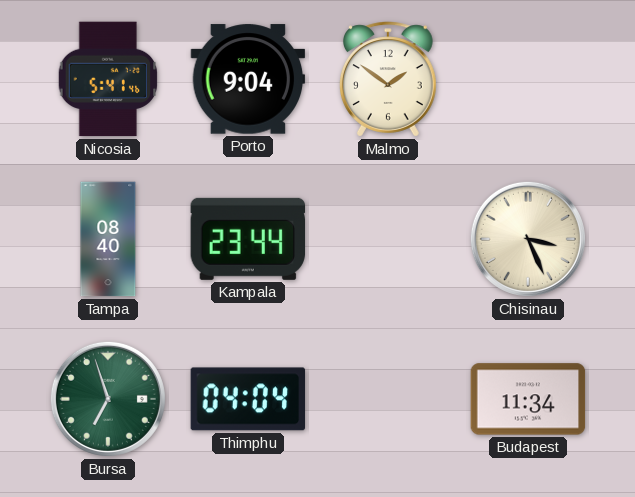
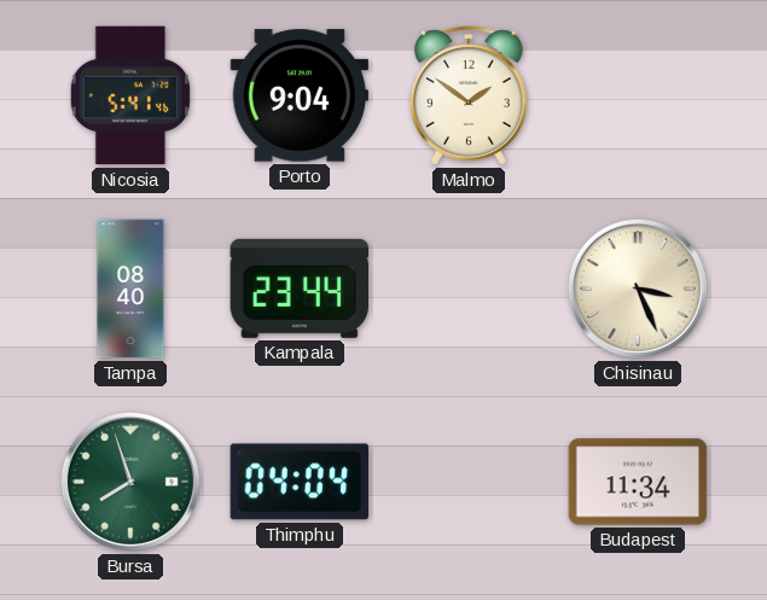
Bursa: 6:57 -> 7:57
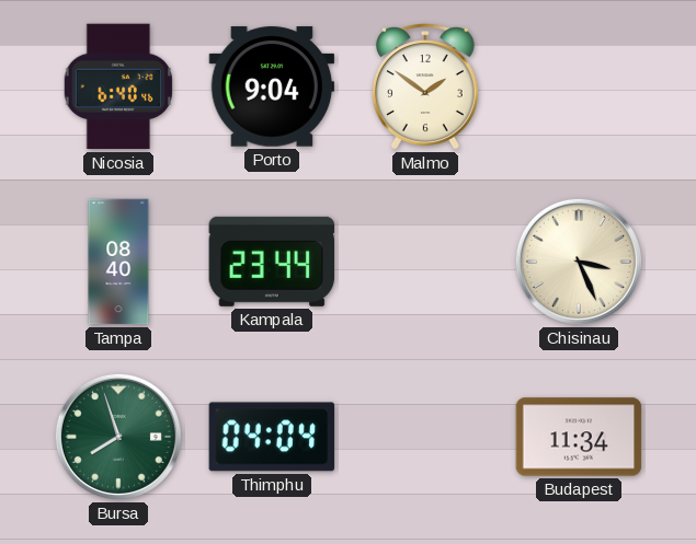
Nicosia: 5:41 -> 6:40
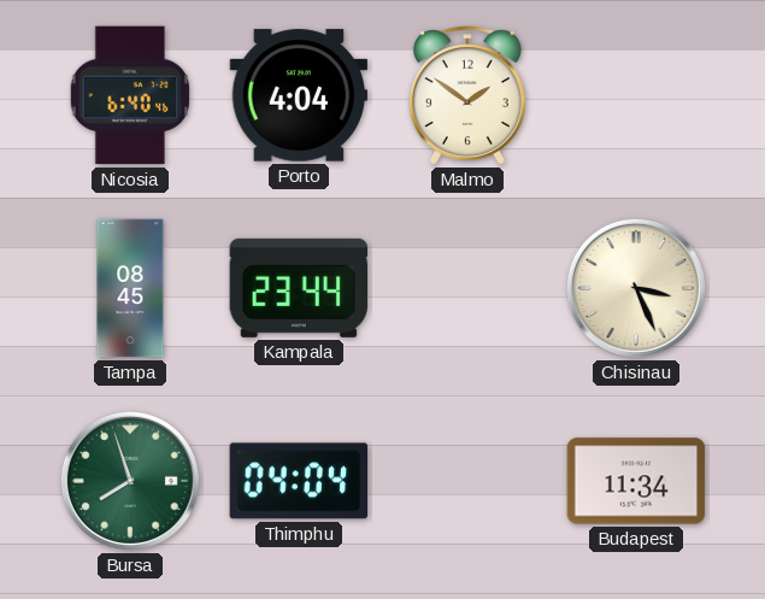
Porto: 9:04 -> 4:04
Tampa: 08:40 -> 08:45
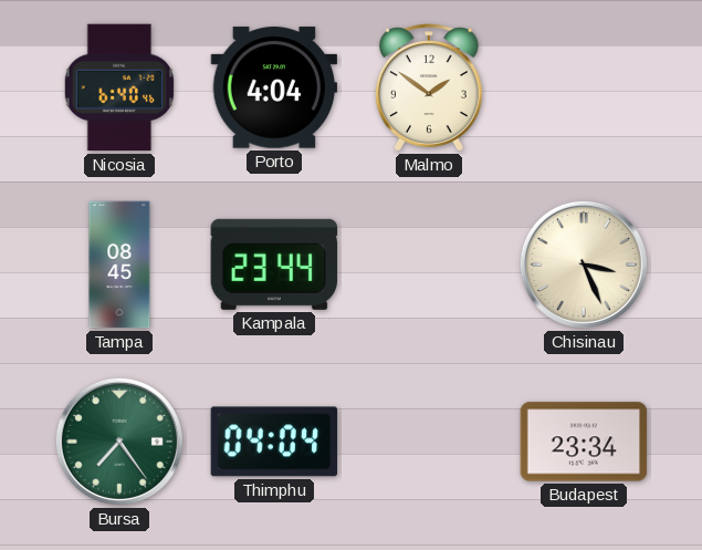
Bursa: 7:57 -> 7:24
Budapest: 11:34 -> 23:34
